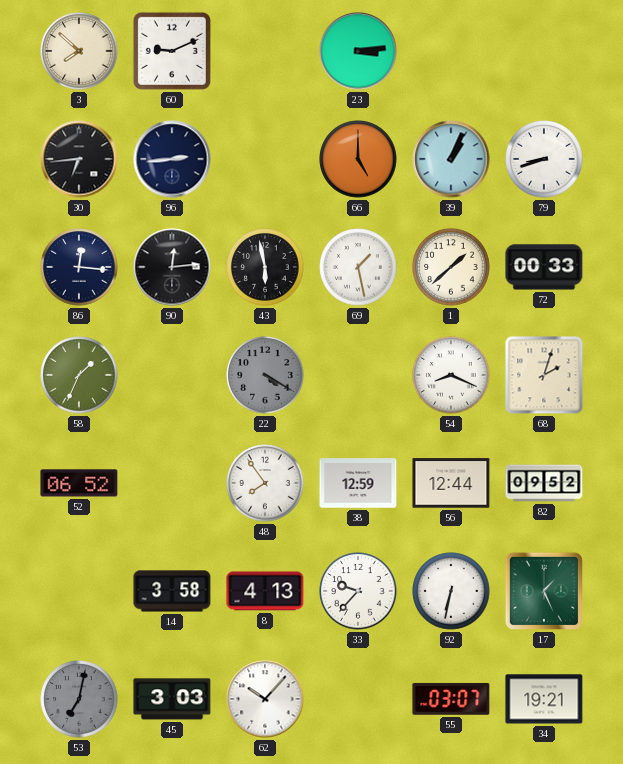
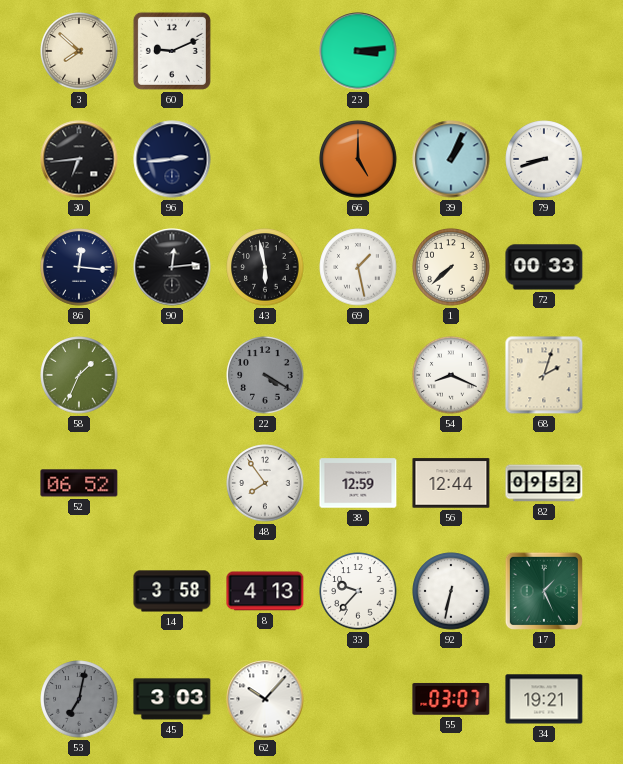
1: 1:38 -> 7:38
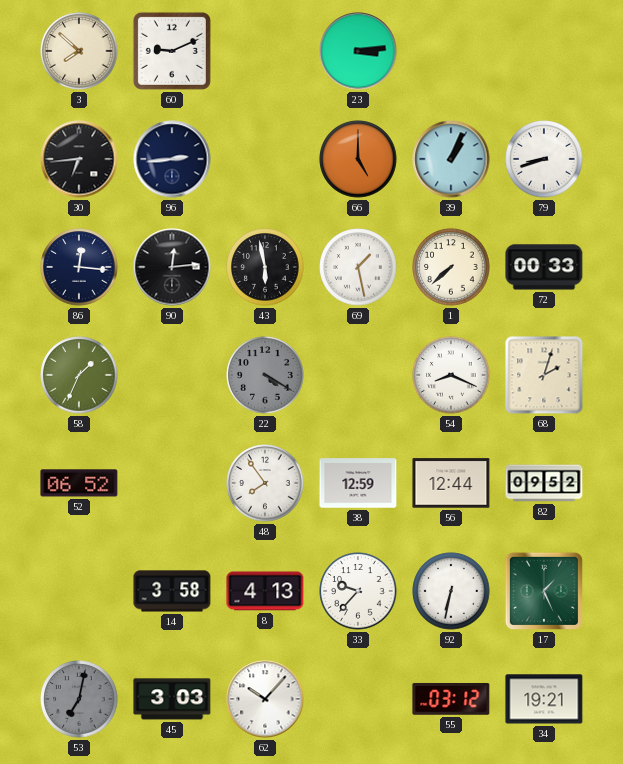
55: 03:07 -> 03:12
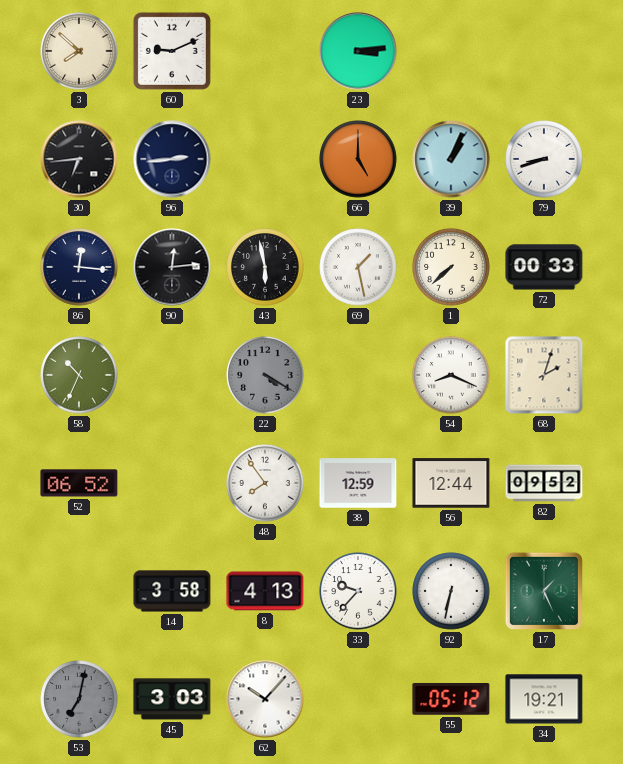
58: 1:34 -> 10:34
55: 03:12 -> 05:12
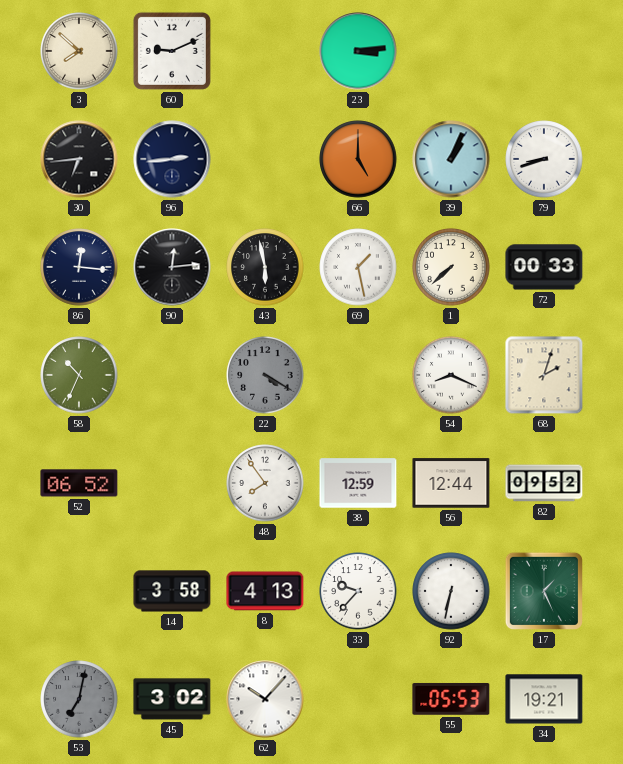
45: 3:03 -> 3:02
55: 05:12 -> 05:53
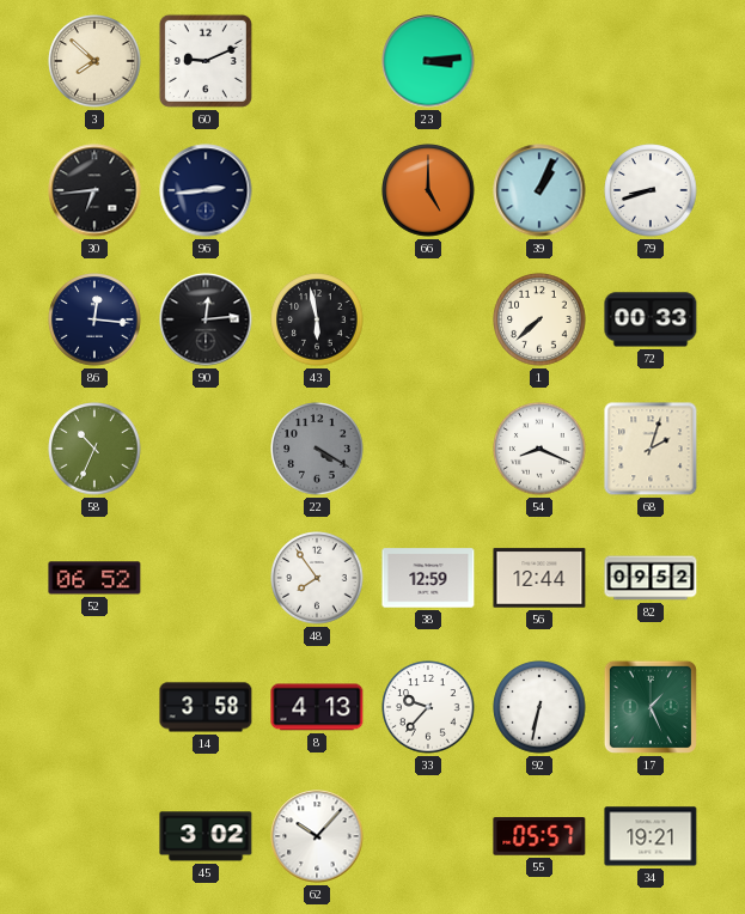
69: 1:28 -> none
53: 7:02 -> none
55: 05:53 -> 05:57
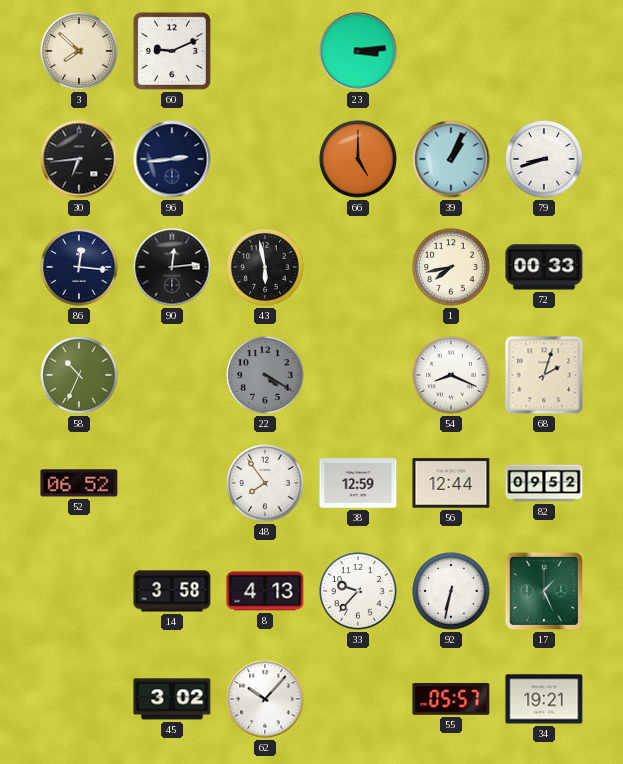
1: 7:38 -> 7:43
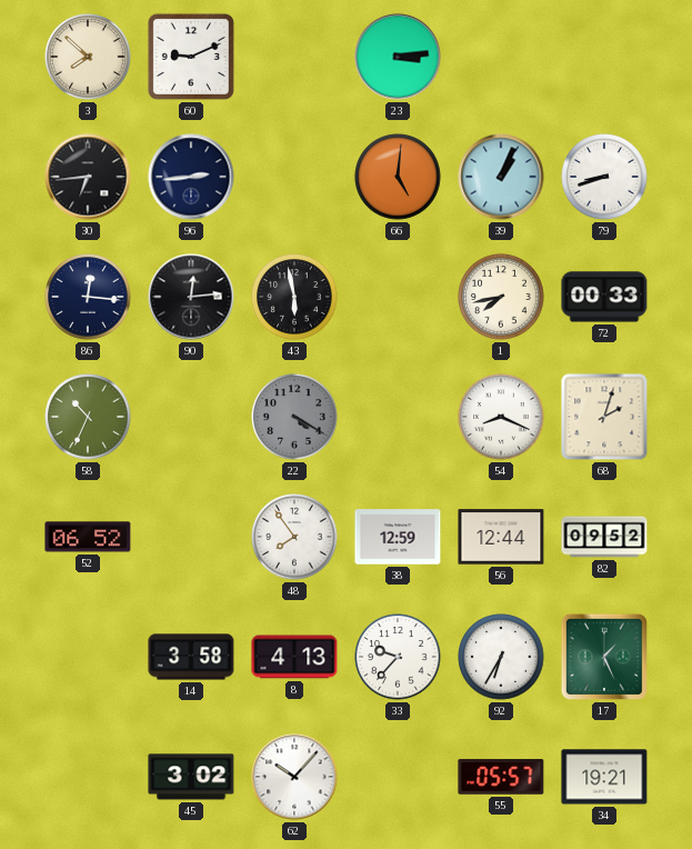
66: 5:00 -> 5:01
92: 6:32 -> 6:35
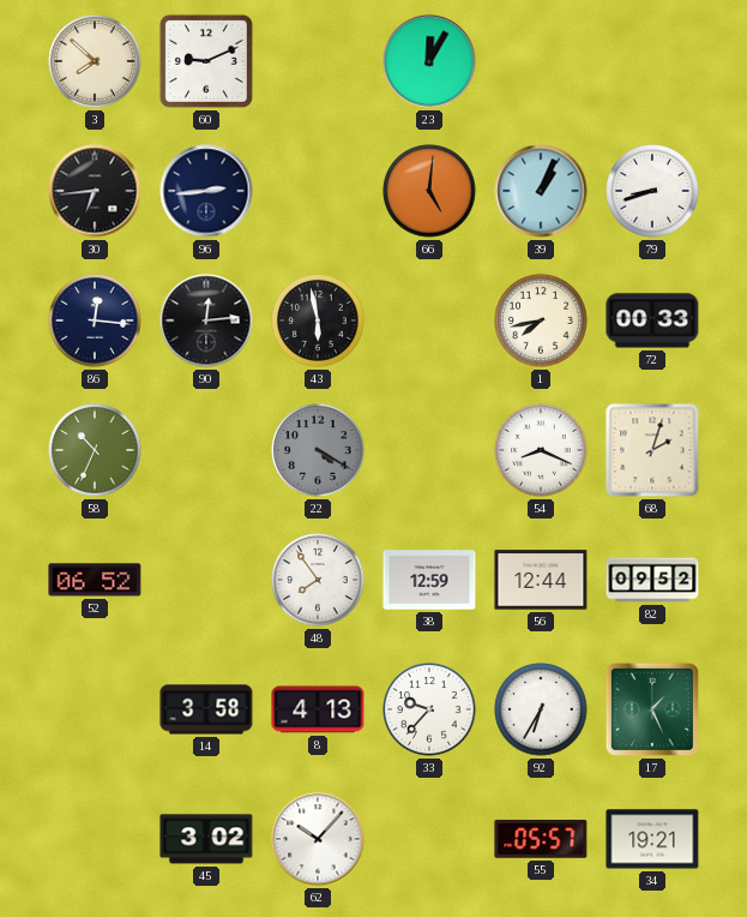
23: 3:14 -> 12:05
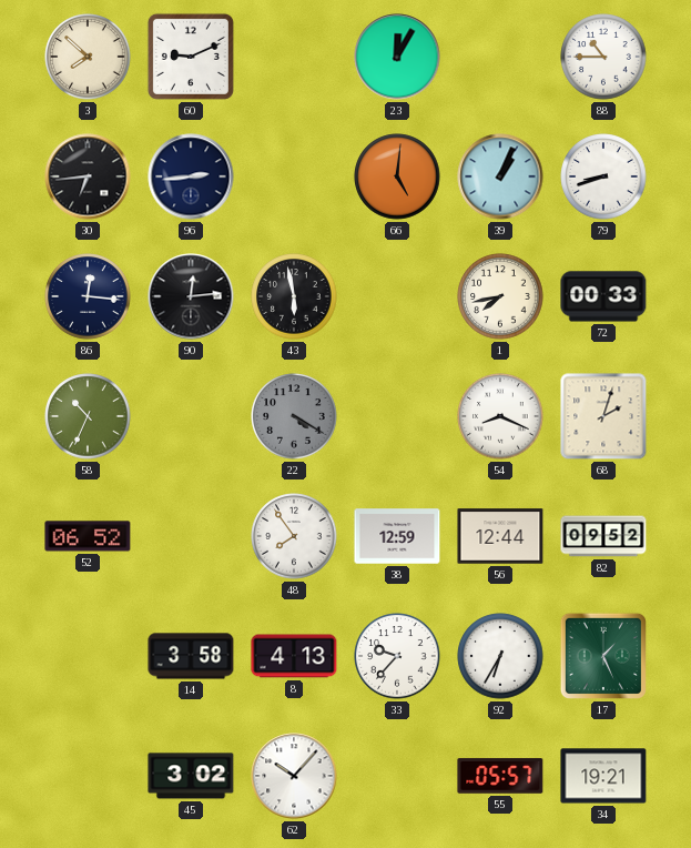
88: none -> 10:45
